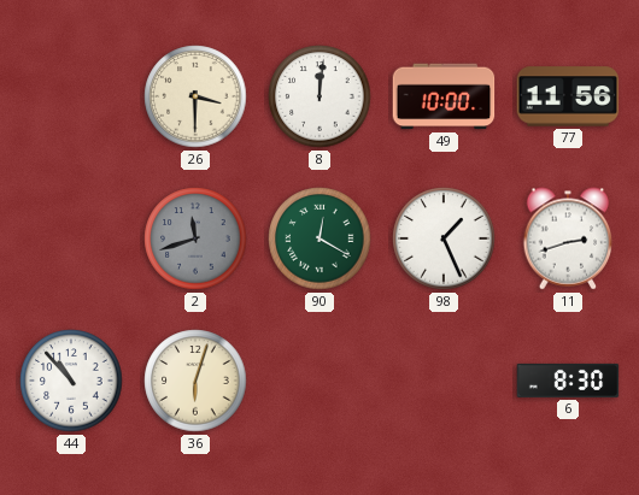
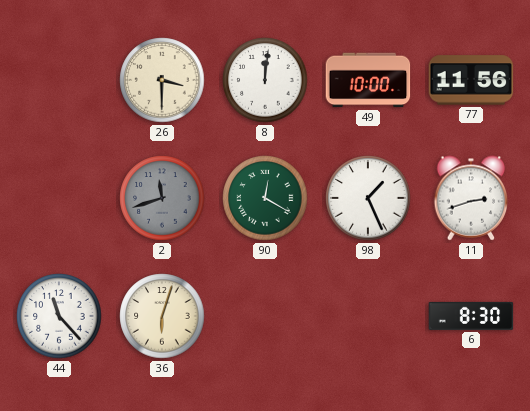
44: 10:53 -> 11:23
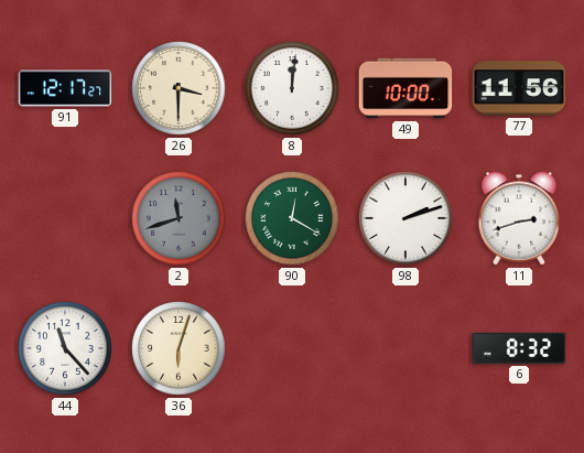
91: none -> 12:17
98: 1:26 -> 2:12
6: 8:30 -> 8:32
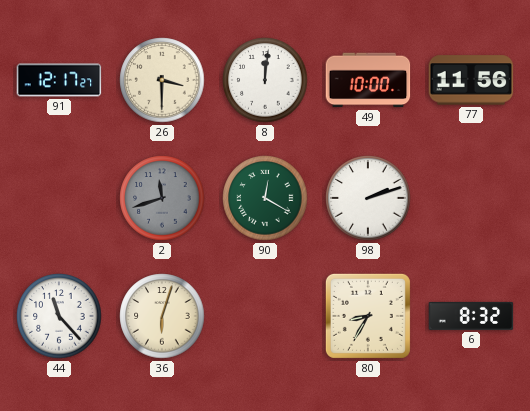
11: 2:42 -> none
80: none -> 8:35
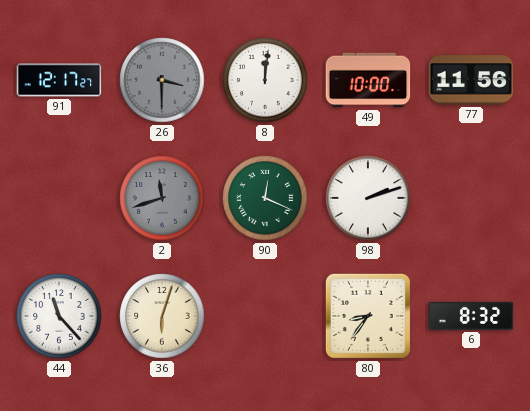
26 dial: cream -> grey
90: 12:20 -> 12:19
80: 8:35 -> 8:36
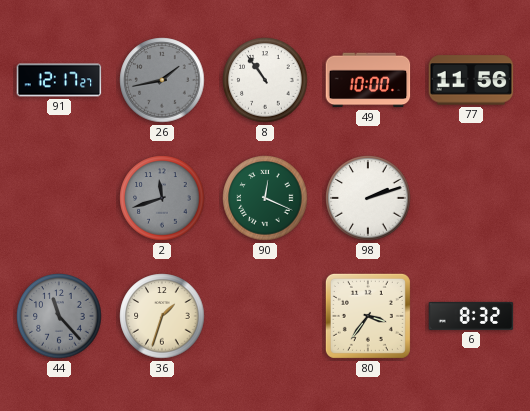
26: 3:30 -> 1:43
8: 12:01 -> 10:54
44 dial: white -> grey
36: 6:03 -> 1:33
80: 8:36 -> 3:36
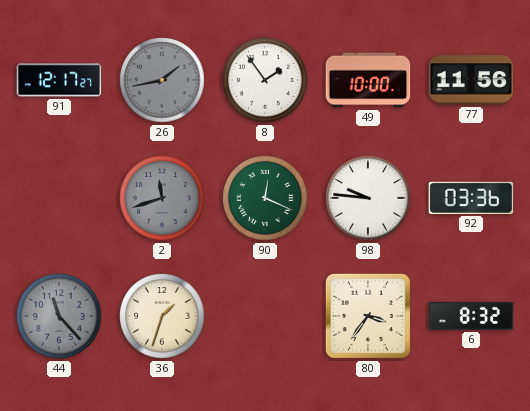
8: 10:54 -> 1:54
98: 2:12 -> 9:46
92: none -> 03:36
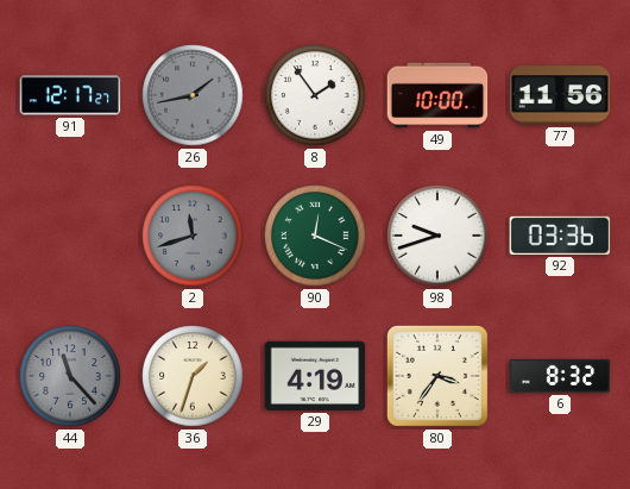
98: 9:46 -> 9:42
29: none -> 4:19
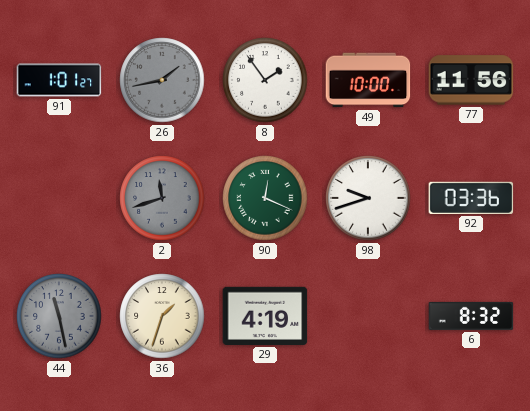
91: 12:17 -> 1:01
44: 11:23 -> 11:28
80: 3:36 -> none
